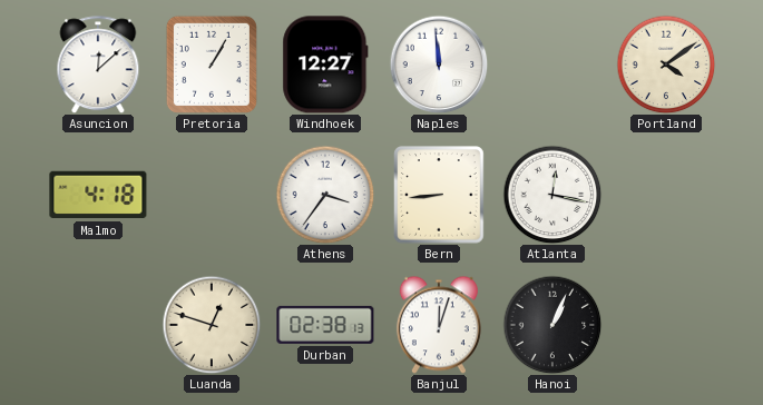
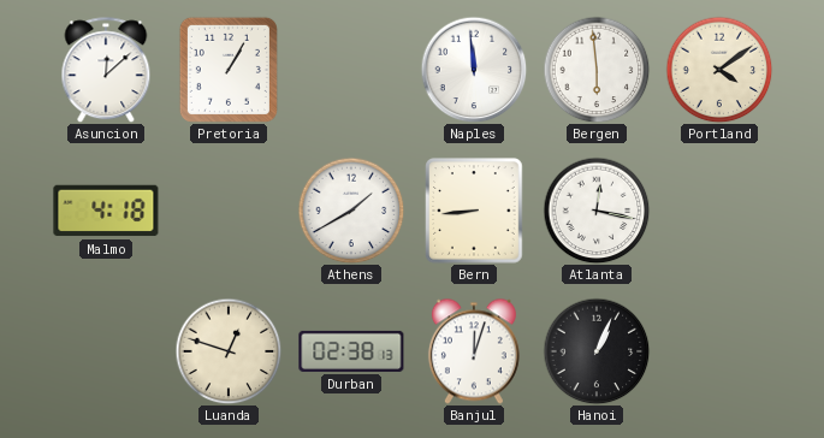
Windhoek: 12:27 -> none
Bergen: none -> 5:59
Athens: 3:36 -> 1:40
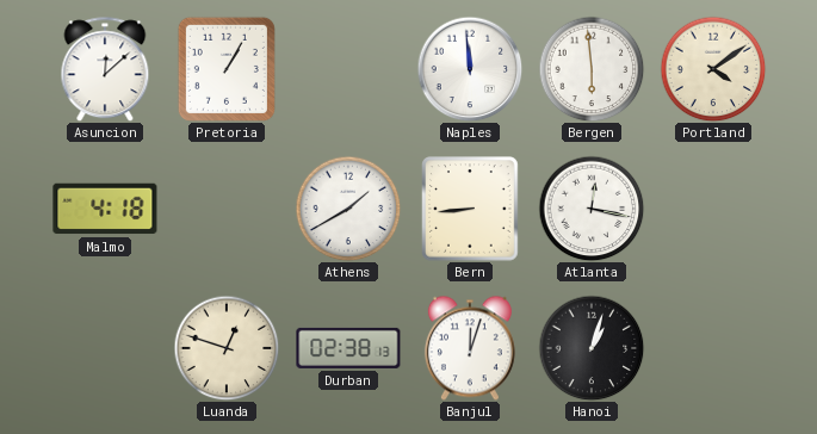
Hanoi: 1:04 -> 1:03
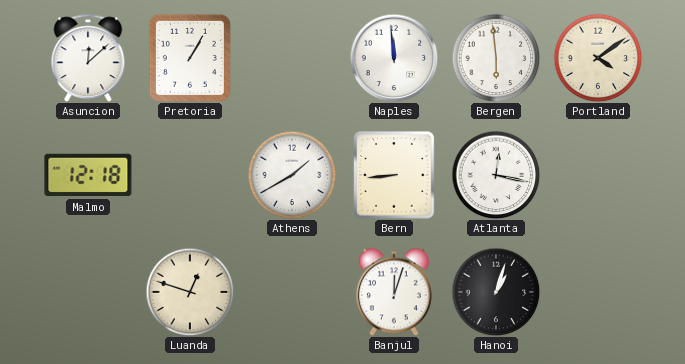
Malmo: 4:18 -> 12:18
Durban: 02:38 -> none
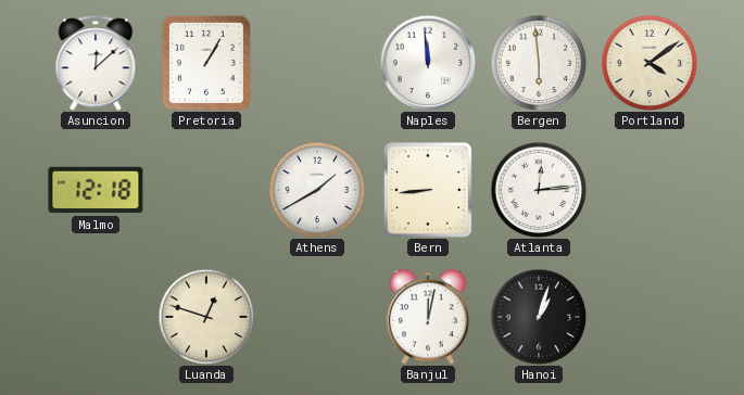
Atlanta: 12:17 -> 12:14
Banjul: 12:03 -> 12:02
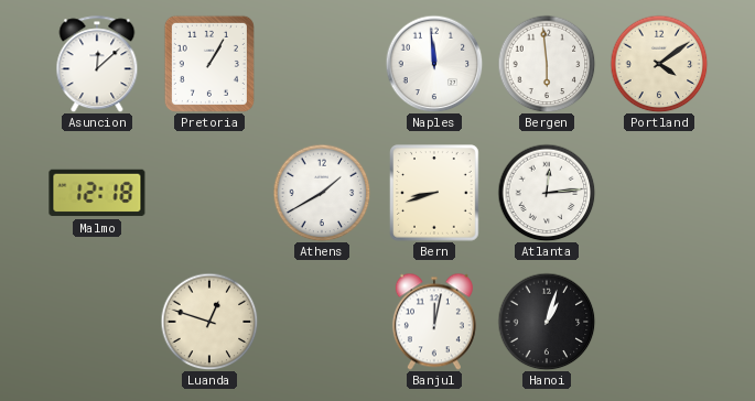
Bern: 8:44 -> 8:42
